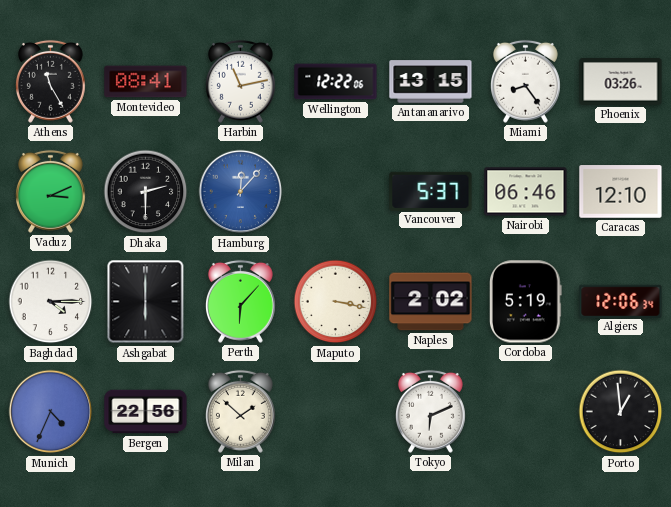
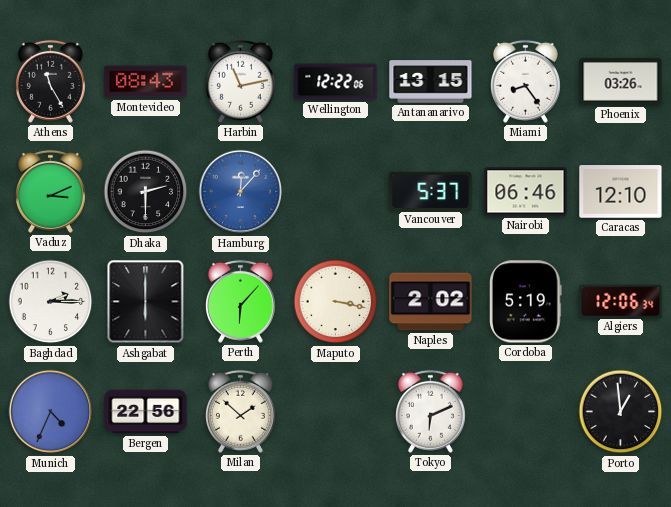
Montevideo: 08:41 -> 08:43
Baghdad: 4:15 -> 2:15
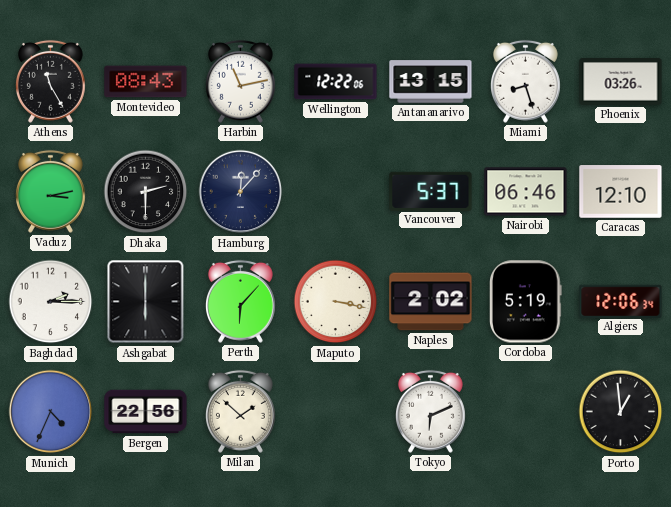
Miami: 8:24 -> 8:27
Vaduz: 3:11 -> 3:13
Hamburg dial: blue -> navy
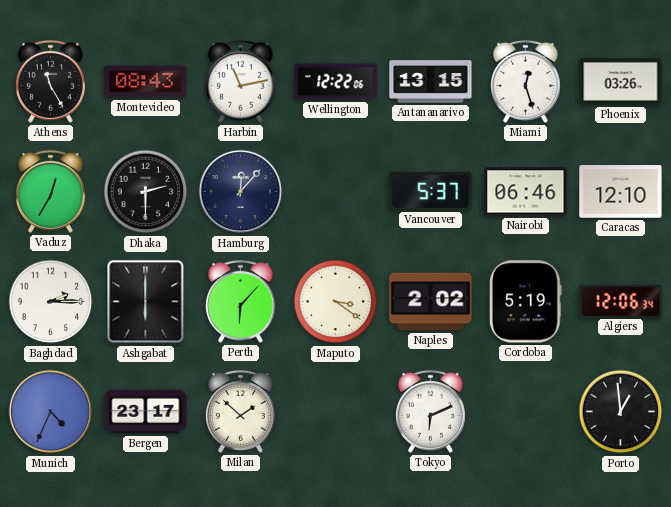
Miami: 8:27 -> 12:27
Vaduz: 3:13 -> 12:35
Maputo: 3:17 -> 3:21
Bergen: 22:56 -> 23:17
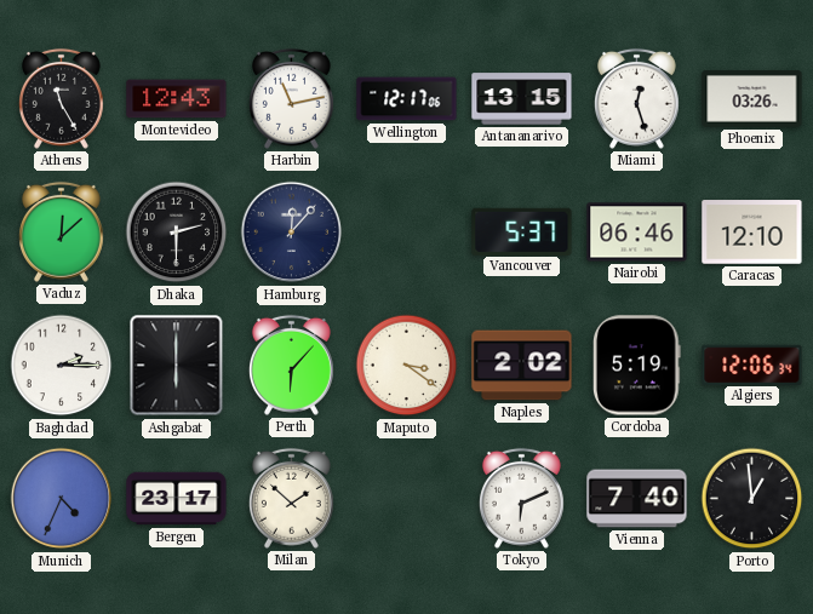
Montevideo: 08:43 -> 12:43
Wellington: 12:22 -> 12:17
Vaduz: 12:35 -> 12:08
Vienna: none -> 7:40
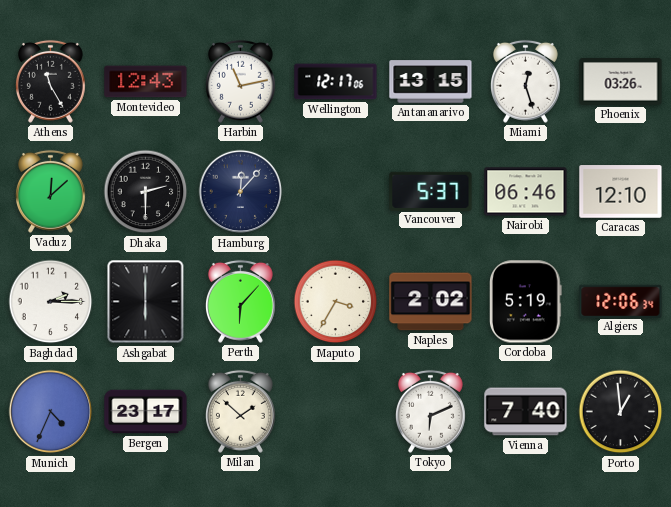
Maputo: 3:21 -> 3:35
